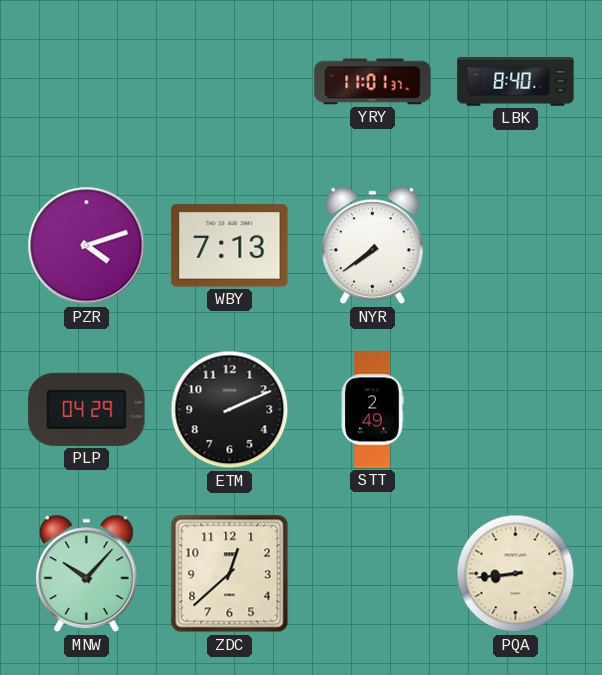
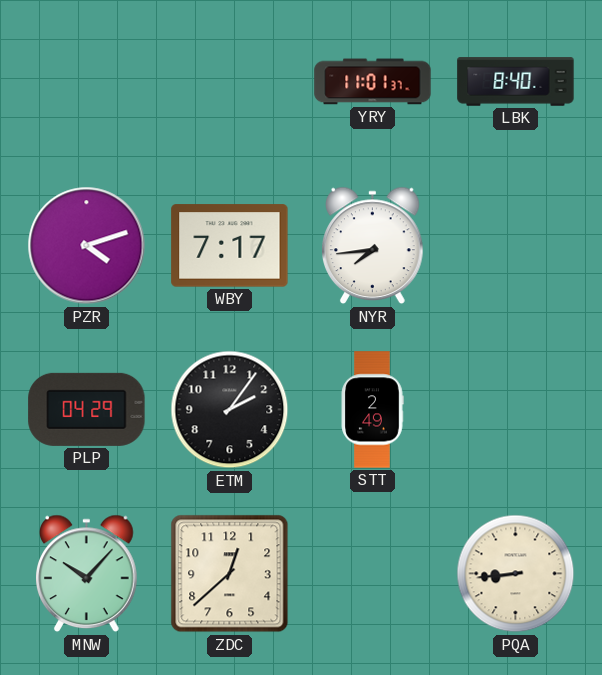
WBY: 7:13 -> 7:17
NYR: 7:39 -> 7:44
ETM: 2:11 -> 2:06
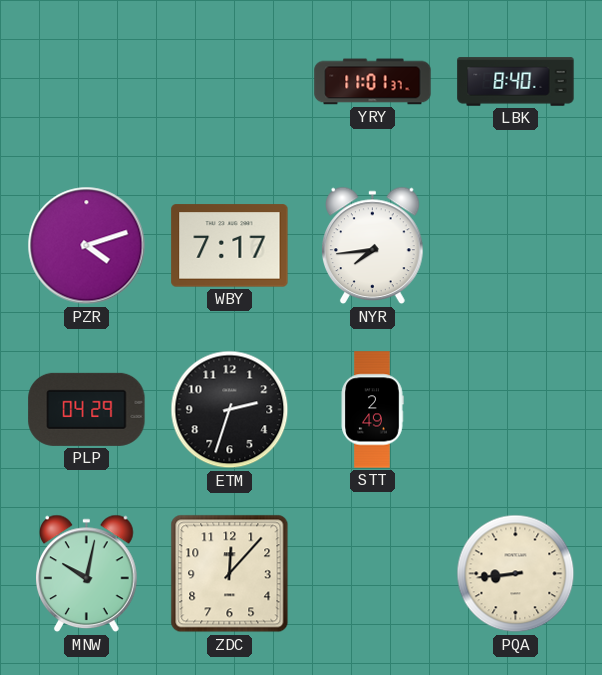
ETM: 2:06 -> 2:33
MNW: 10:07 -> 10:02
ZDC: 12:38 -> 12:07
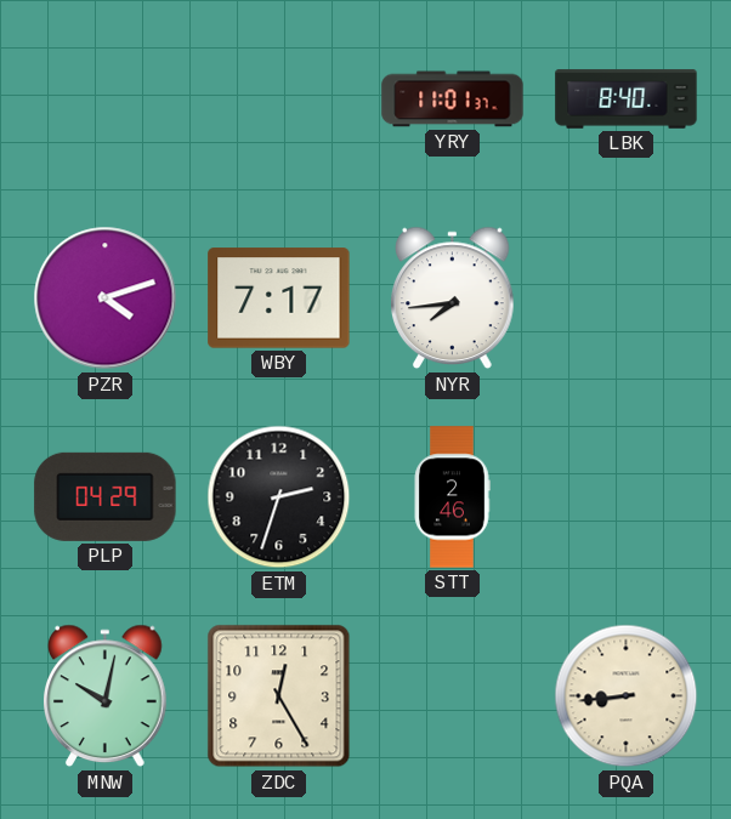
STT: 2:49 -> 2:46
ZDC: 12:07 -> 12:25
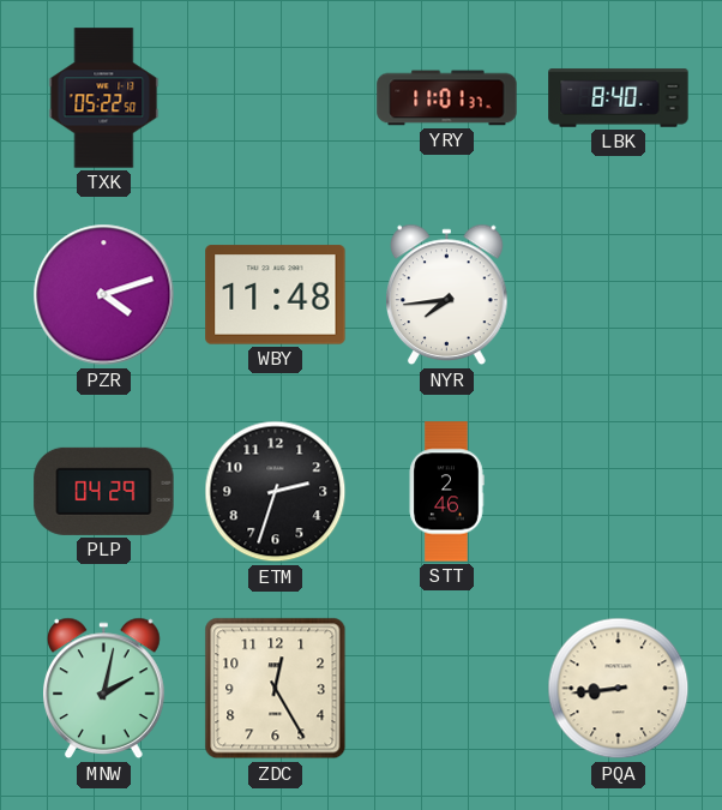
TXK: none -> 05:22
WBY: 7:17 -> 11:48
MNW: 10:02 -> 2:02
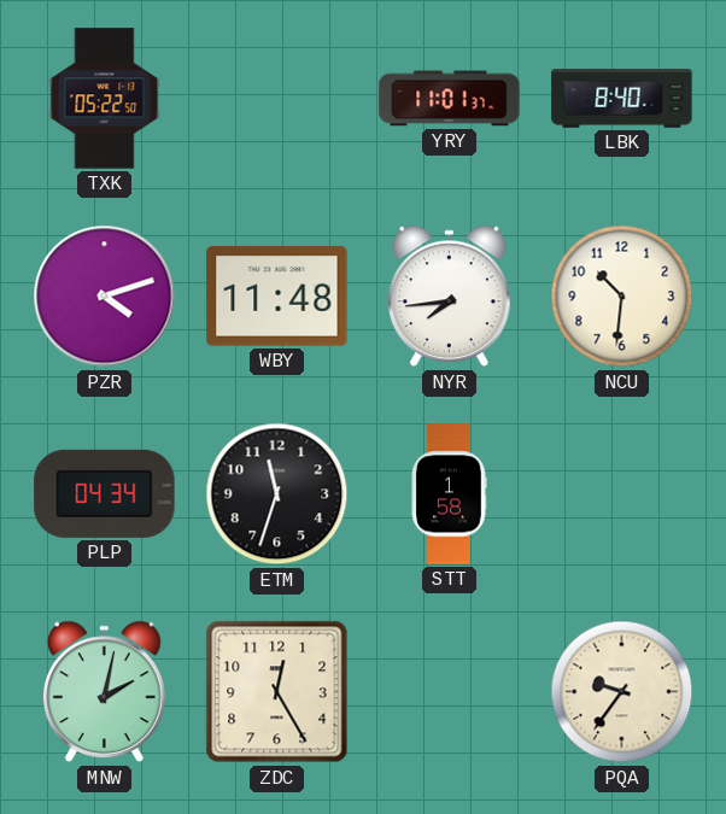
NCU: none -> 10:31
PLP: 04:29 -> 04:34
ETM: 2:33 -> 11:33
STT: 2:46 -> 1:58
PQA: 8:44 -> 9:36
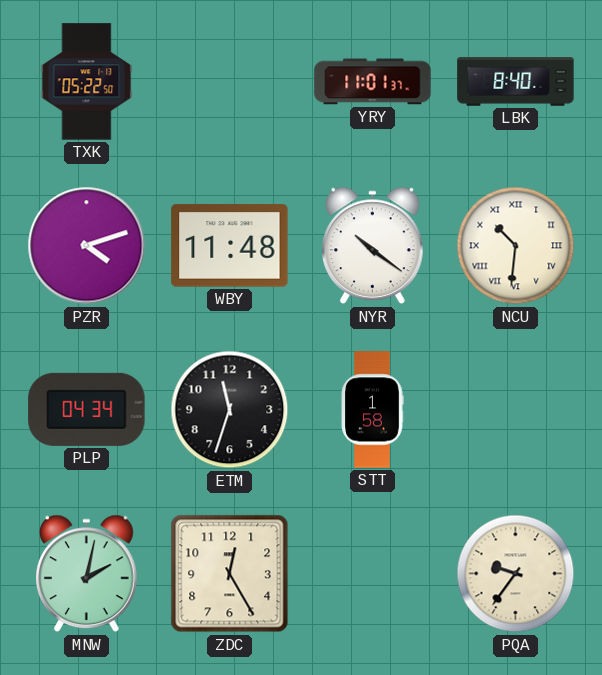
NYR: 7:44 -> 10:21
NCU numerals: Arabic -> Roman
